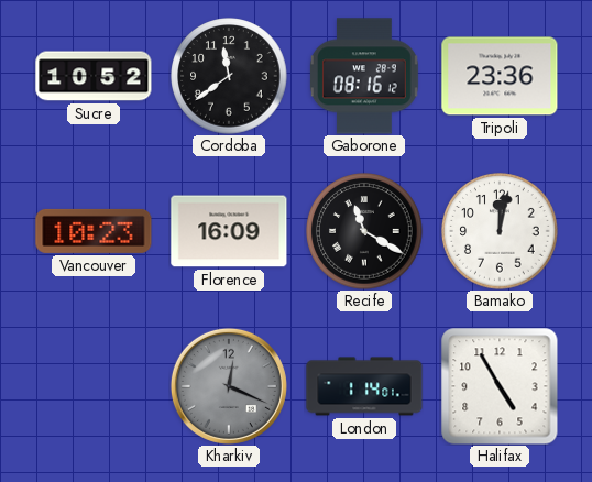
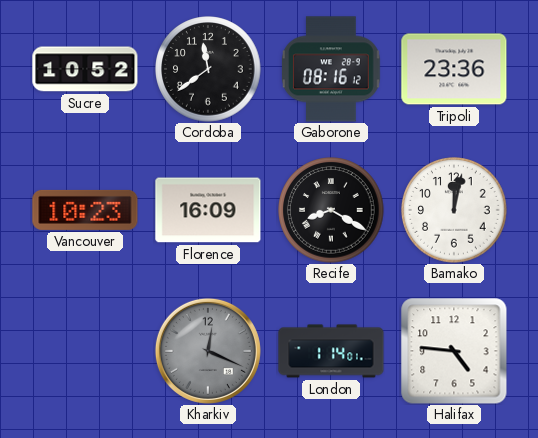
Recife: 11:20 -> 8:20
Halifax: 4:55 -> 4:46
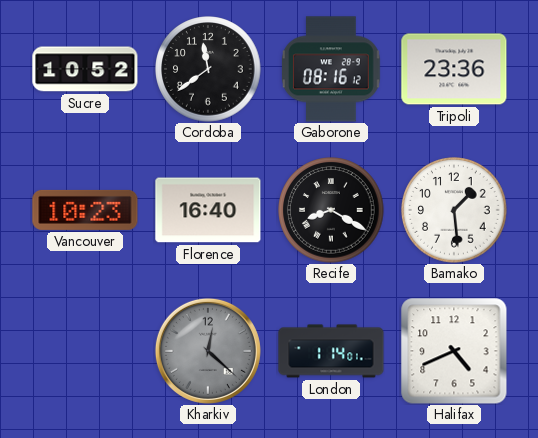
Florence: 16:09 -> 16:40
Bamako: 12:02 -> 1:29
Kharkiv: 12:19 -> 12:22
Halifax: 4:46 -> 4:41
